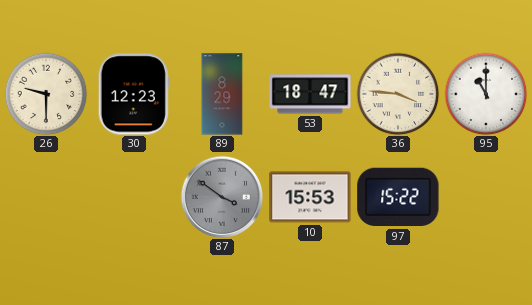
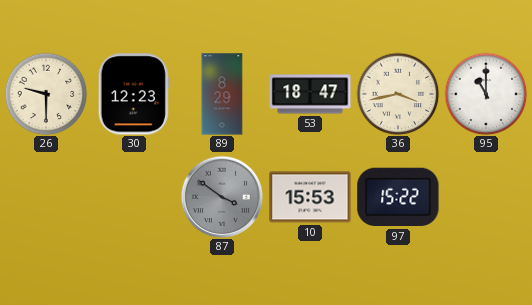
36: 3:46 -> 3:43
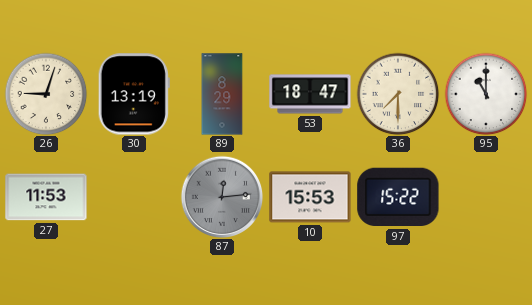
26: 9:30 -> 9:03
30: 12:23 -> 13:19
36: 3:43 -> 7:30
27: none -> 11:53
87: 3:51 -> 12:14
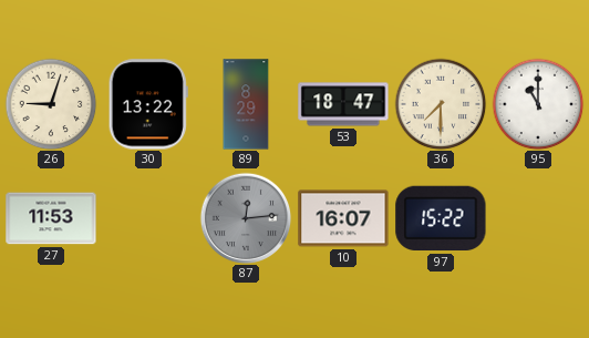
30: 13:19 -> 13:22
10: 15:53 -> 16:07
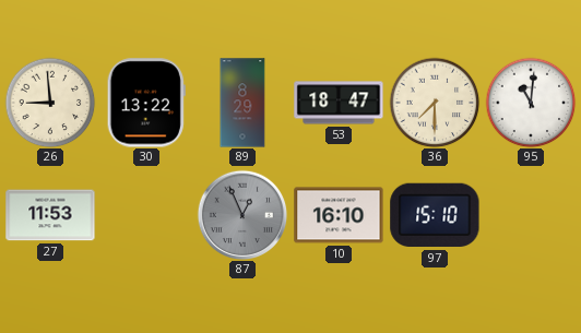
26: 9:03 -> 8:59
95: 11:00 -> 11:01
87: 12:14 -> 12:56
10: 16:07 -> 16:10
97: 15:22 -> 15:10
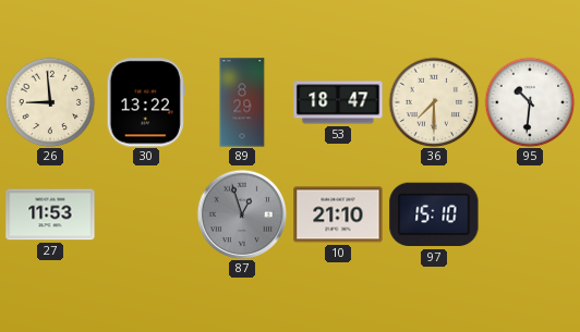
95: 11:01 -> 10:31
87: 12:56 -> 12:57
10: 16:10 -> 21:10
